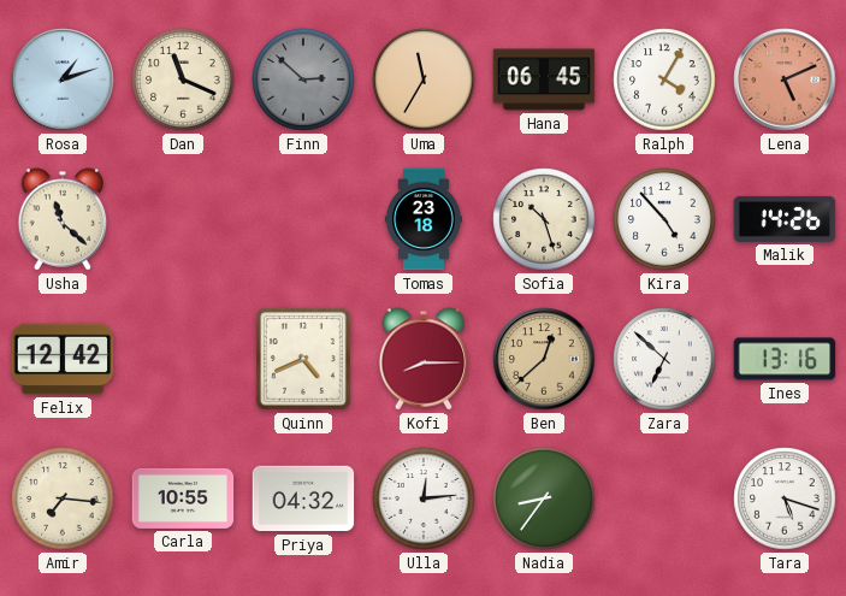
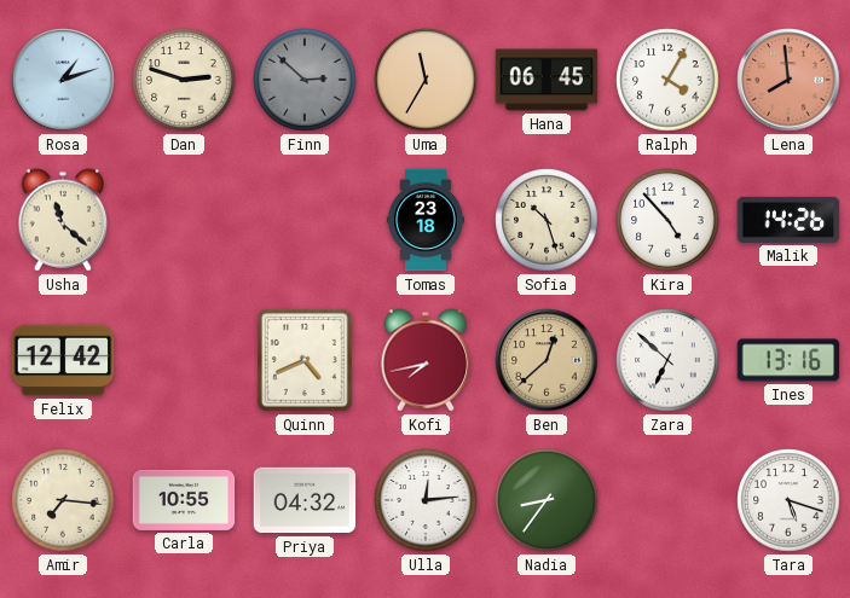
Dan: 11:19 -> 2:48
Lena: 5:11 -> 7:59
Kofi: 8:15 -> 7:43
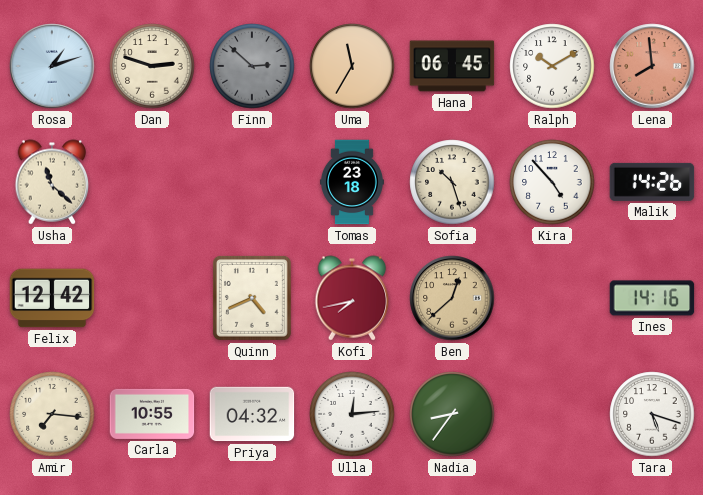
Ralph: 4:05 -> 10:10
Zara: 6:52 -> none
Ines: 13:16 -> 14:16
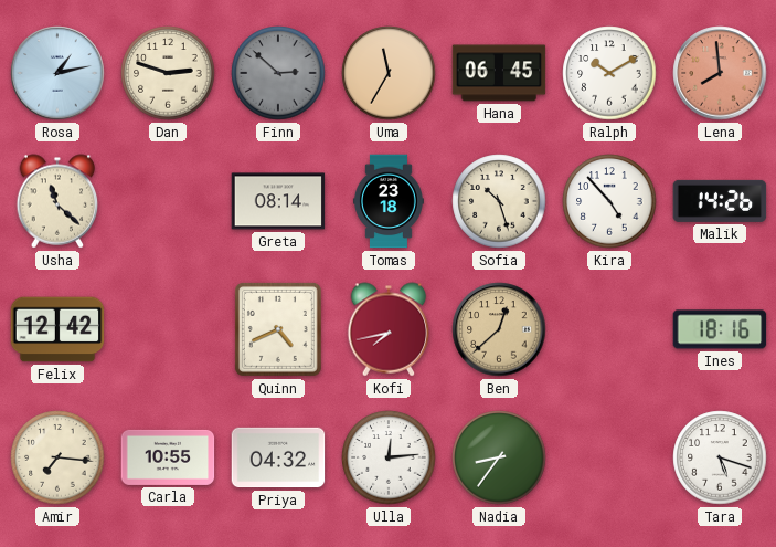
Rosa: 1:12 -> 1:13
Greta: none -> 08:14
Ines: 14:16 -> 18:16
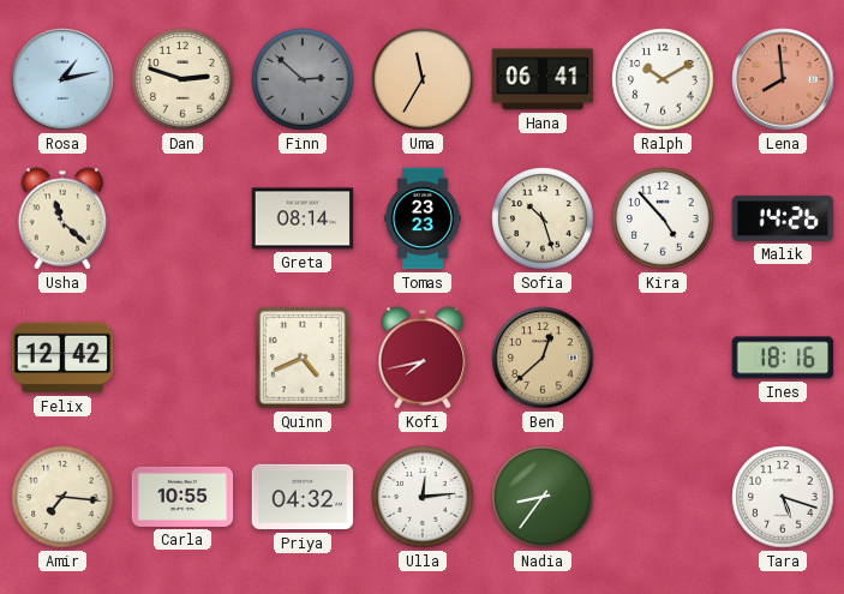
Hana: 06:45 -> 06:41
Tomas: 23:18 -> 23:23
